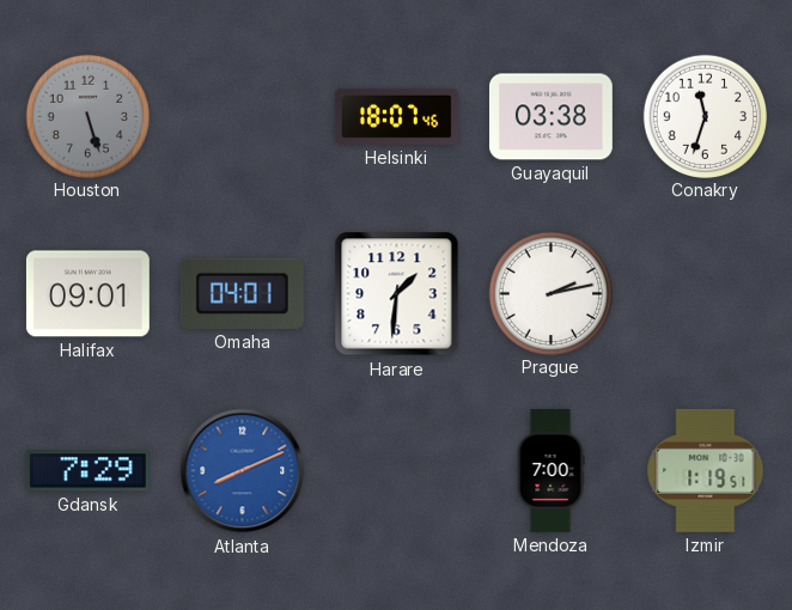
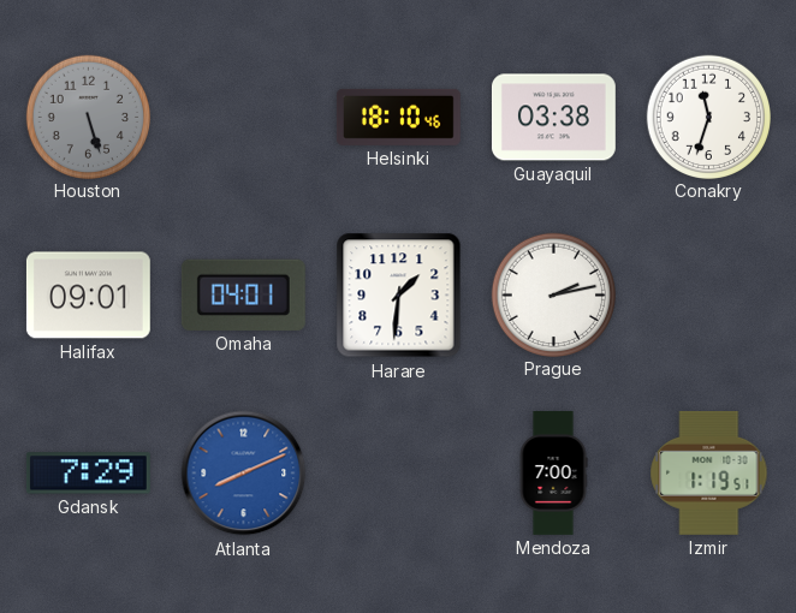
Helsinki: 18:07 -> 18:10
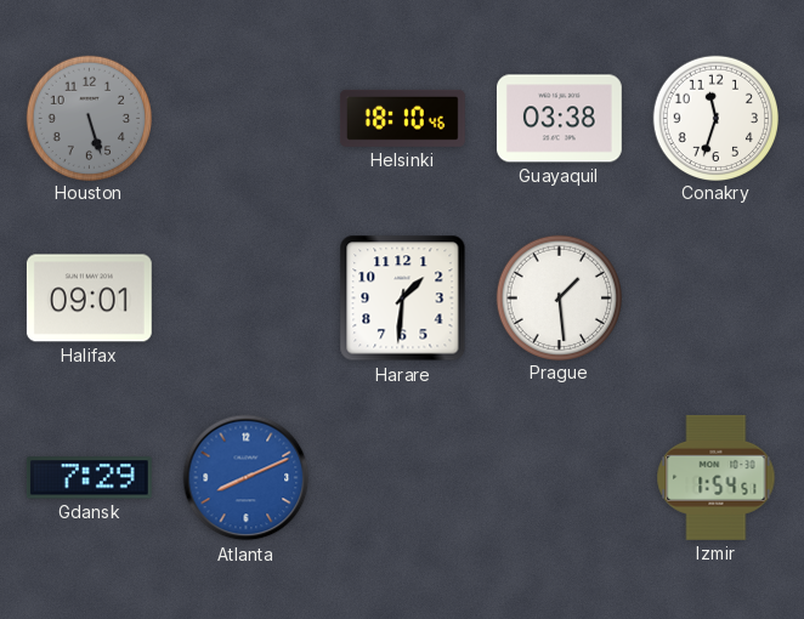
Omaha: 04:01 -> none
Prague: 2:13 -> 1:29
Mendoza: 7:00 -> none
Izmir: 1:19 -> 1:54
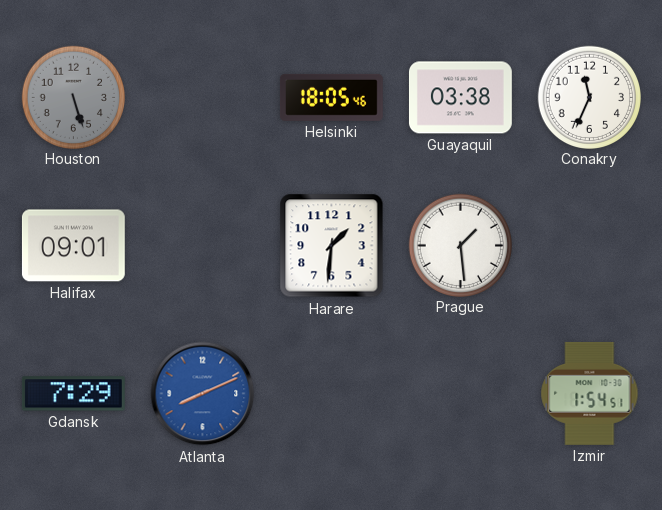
Helsinki: 18:10 -> 18:05
Conakry: 11:33 -> 11:34
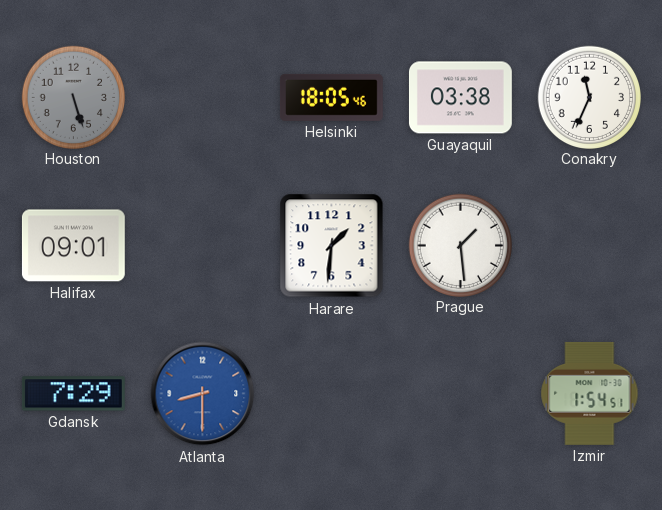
Atlanta: 8:11 -> 8:30
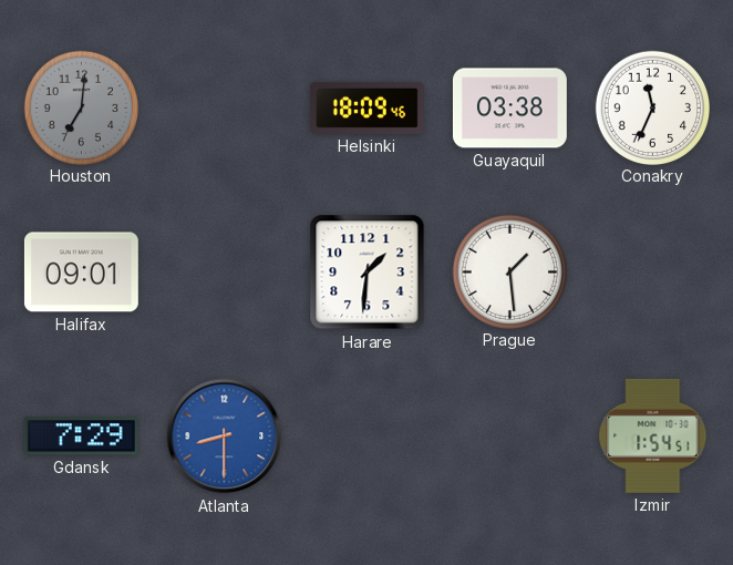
Houston: 5:27 -> 7:01
Helsinki: 18:05 -> 18:09
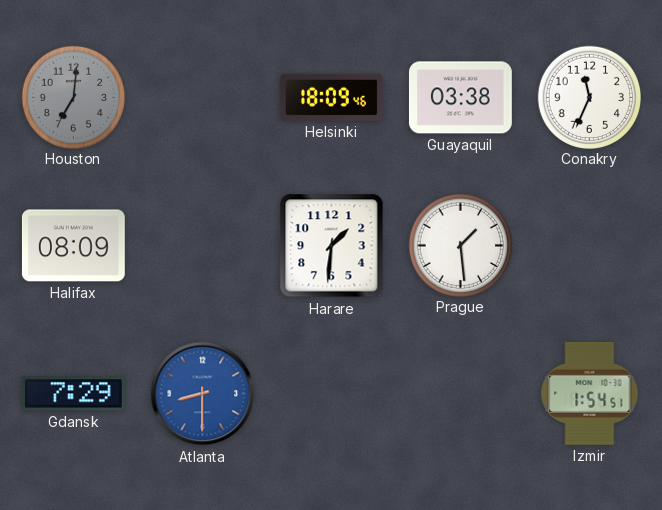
Halifax: 09:01 -> 08:09
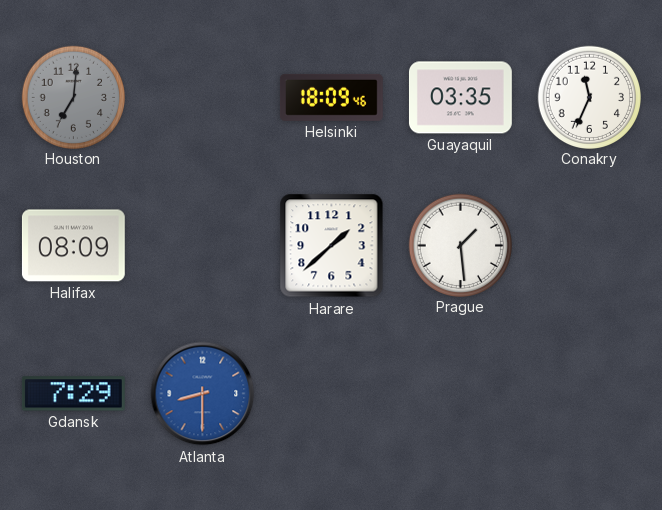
Guayaquil: 03:38 -> 03:35
Harare: 1:31 -> 1:38
Izmir: 1:54 -> none
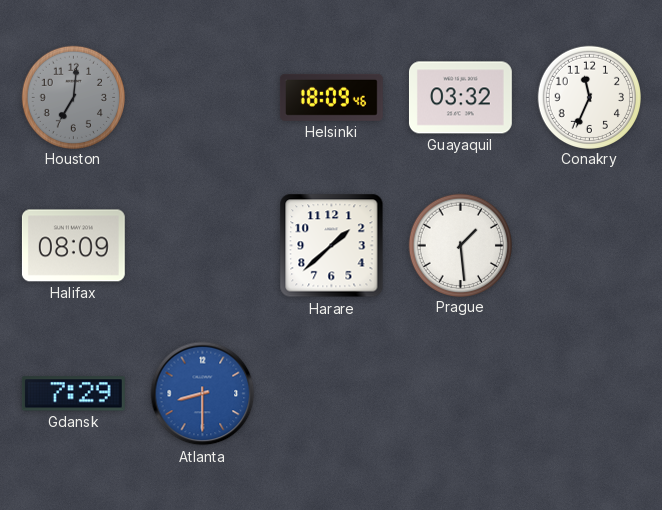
Guayaquil: 03:35 -> 03:32
